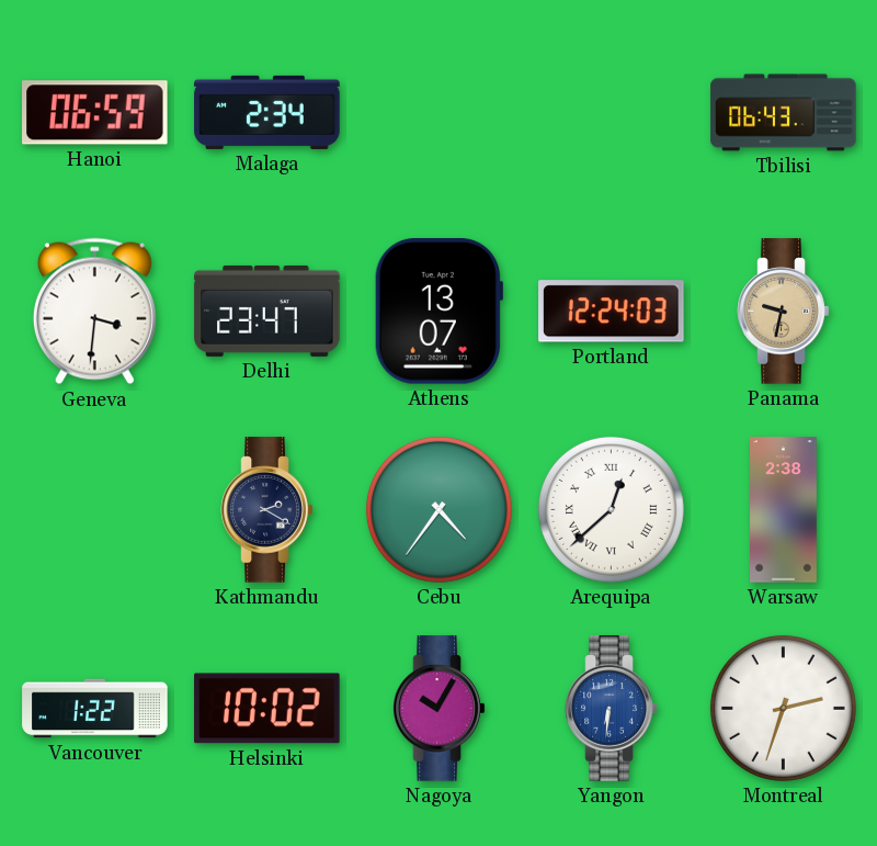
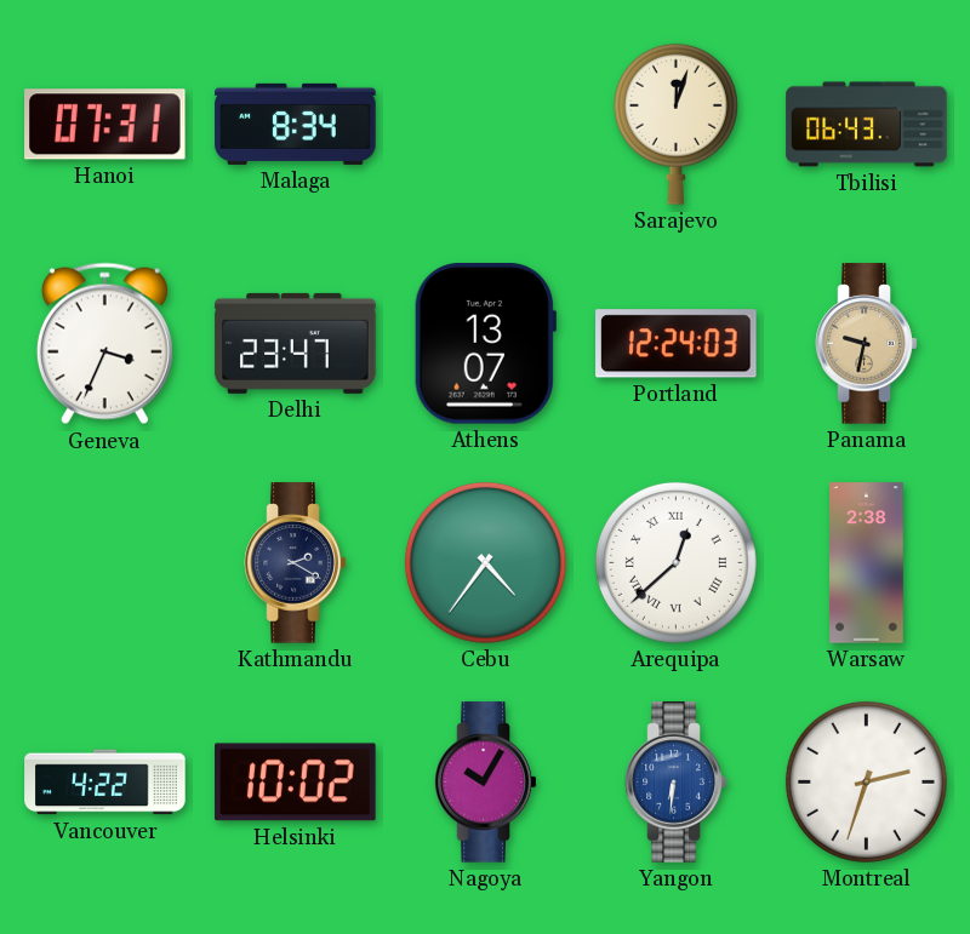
Hanoi: 06:59 -> 07:31
Malaga: 2:34 -> 8:34
Sarajevo: none -> 12:03
Geneva: 3:31 -> 3:34
Vancouver: 1:22 -> 4:22
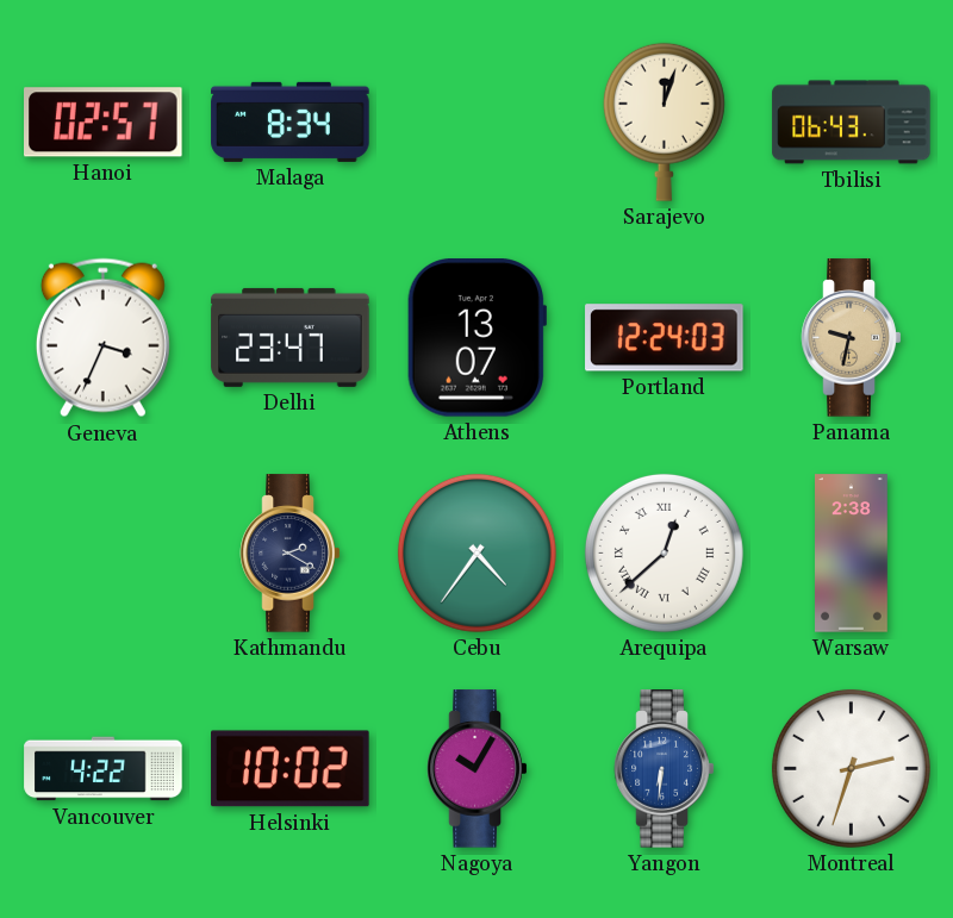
Hanoi: 07:31 -> 02:57
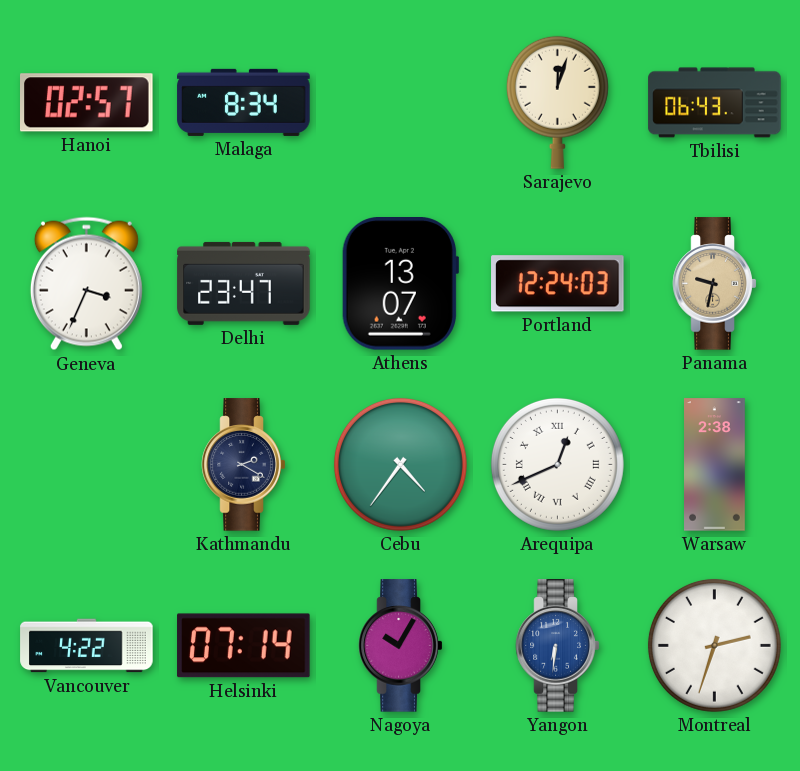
Arequipa: 12:38 -> 12:41
Helsinki: 10:02 -> 07:14
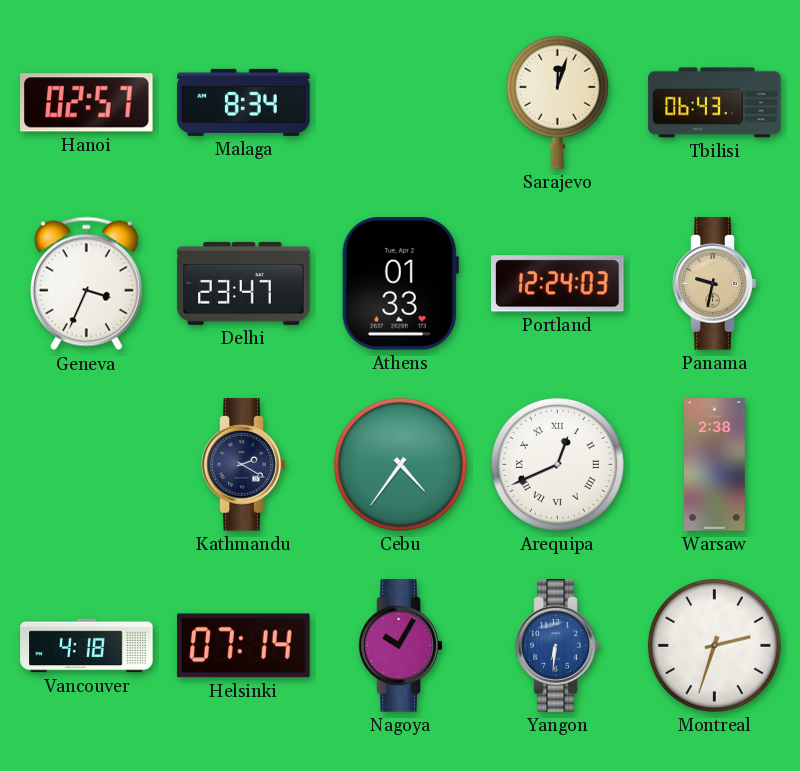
Athens: 13:07 -> 01:33
Vancouver: 4:22 -> 4:18
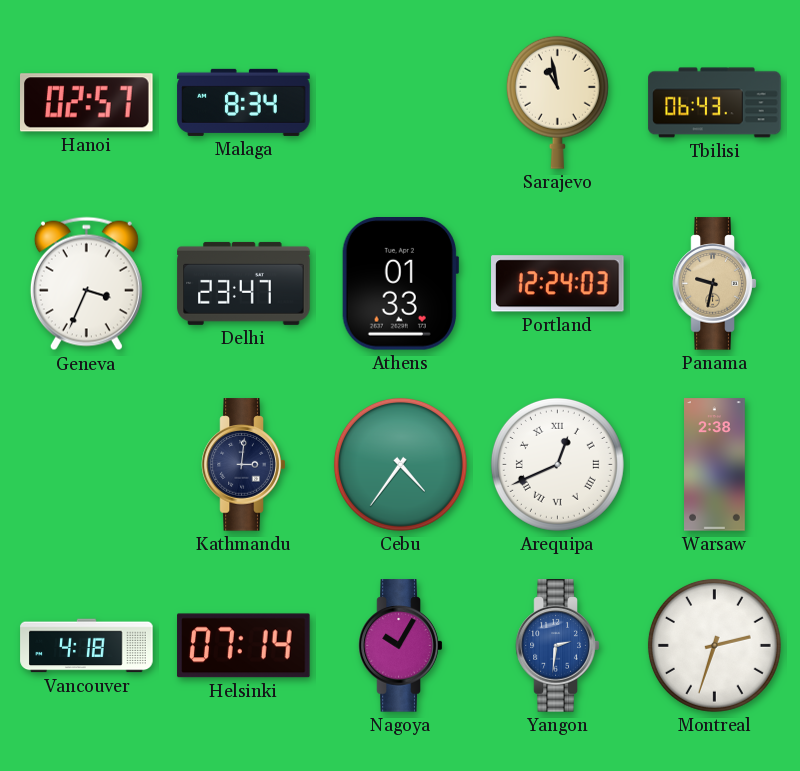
Sarajevo: 12:03 -> 10:58
Kathmandu: 2:20 -> 3:01
Yangon: 6:31 -> 2:31
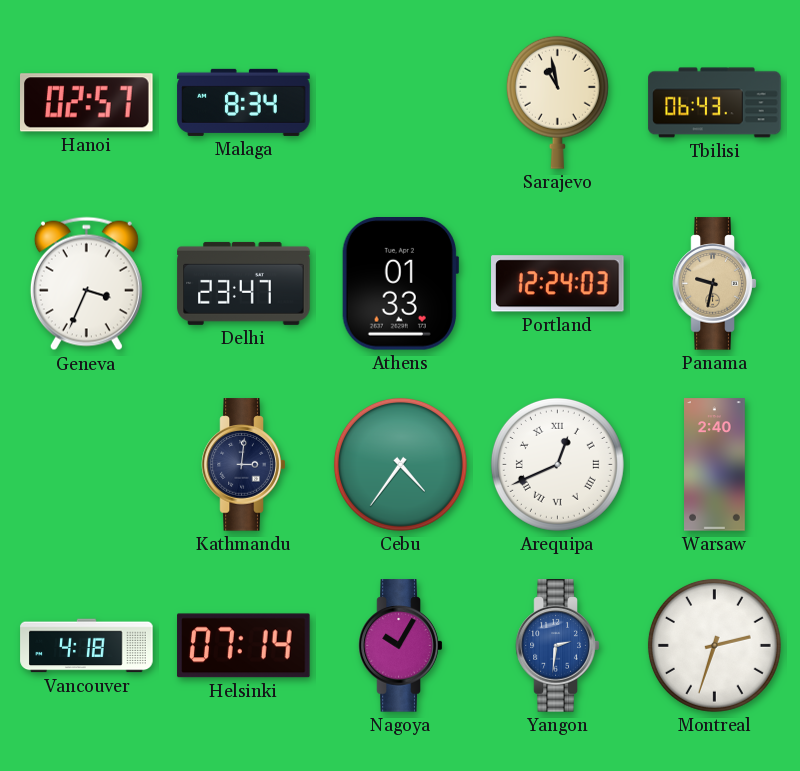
Warsaw: 2:38 -> 2:40
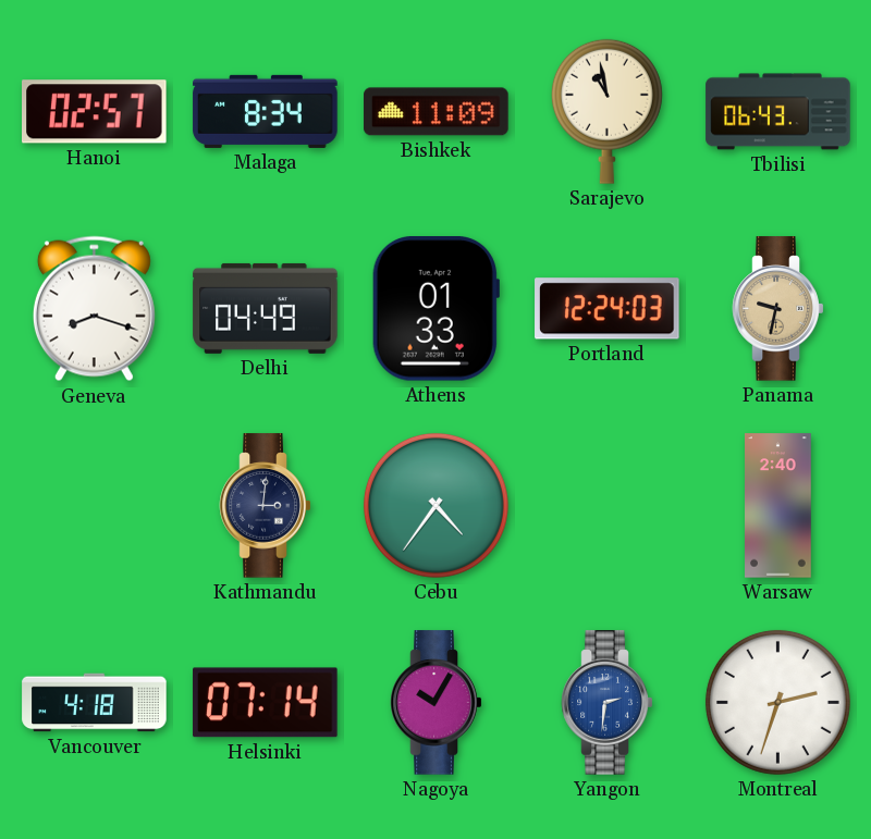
Bishkek: none -> 11:09
Geneva: 3:34 -> 8:18
Delhi: 23:47 -> 04:49
Arequipa: 12:41 -> none
